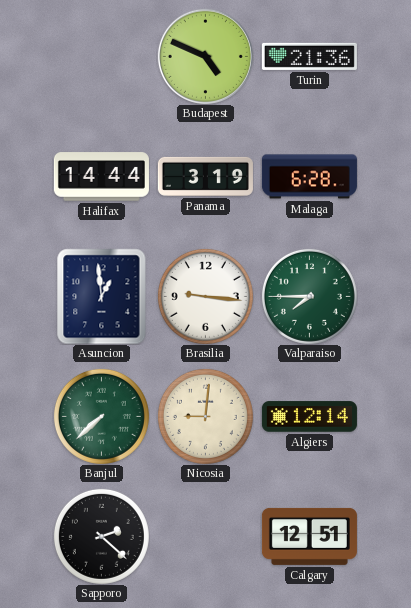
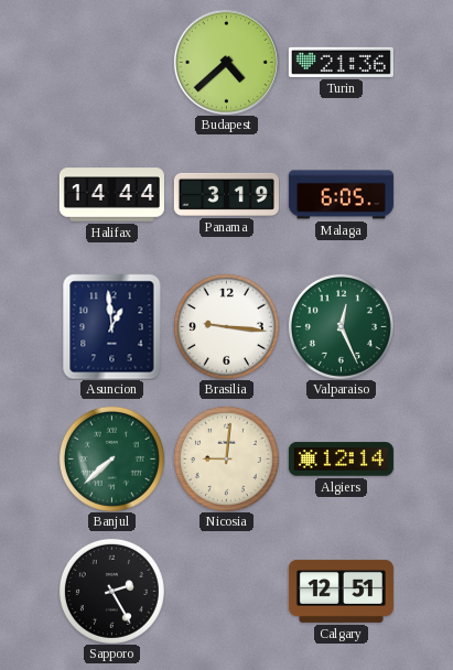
Budapest: 4:49 -> 4:38
Malaga: 6:28 -> 6:05
Valparaiso: 7:45 -> 12:26
Sapporo: 2:22 -> 2:25
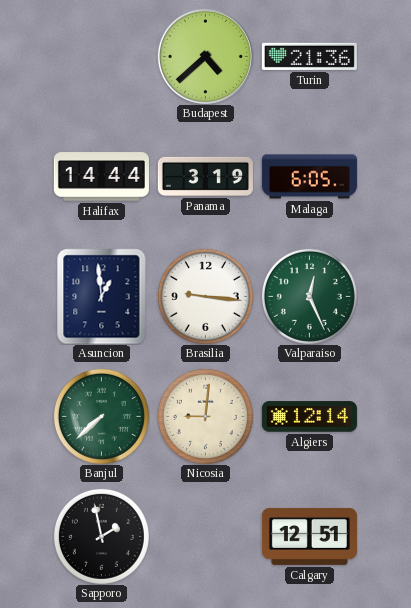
Sapporo: 2:25 -> 1:58
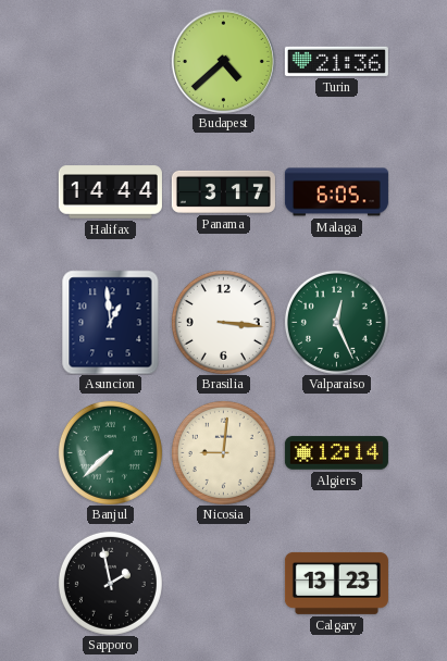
Panama: 3:19 -> 3:17
Brasilia: 9:16 -> 3:16
Calgary: 12:51 -> 13:23
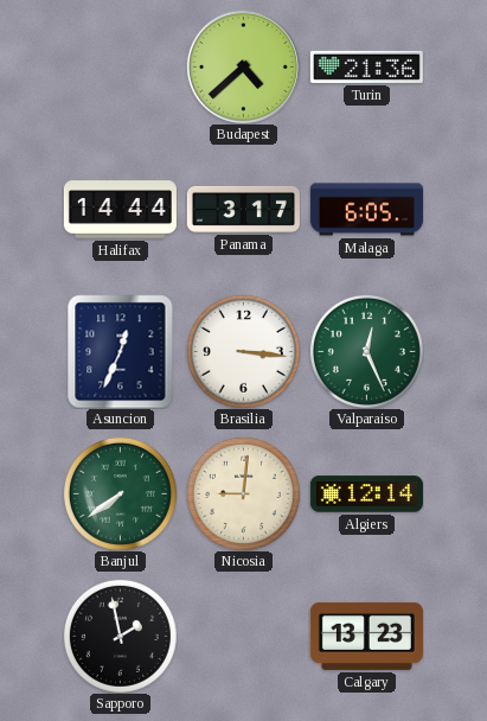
Asuncion: 12:59 -> 12:34
Banjul: 7:38 -> 7:39
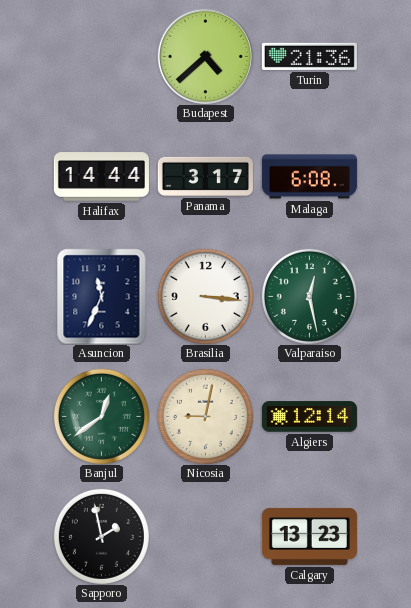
Malaga: 6:05 -> 6:08
Asuncion: 12:34 -> 11:34
Valparaiso: 12:26 -> 12:28
Banjul: 7:39 -> 12:39
Nicosia: 9:01 -> 9:02
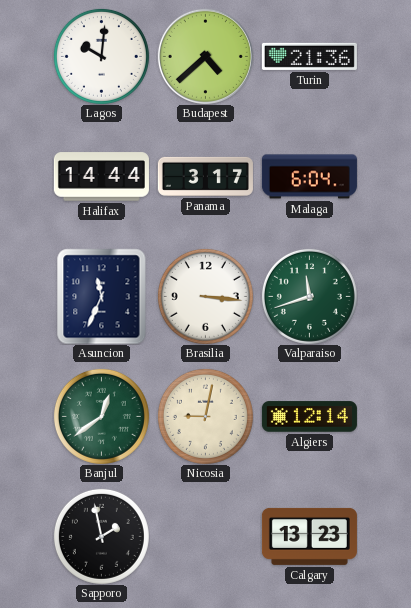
Lagos: none -> 10:01
Malaga: 6:08 -> 6:04
Valparaiso: 12:28 -> 11:42
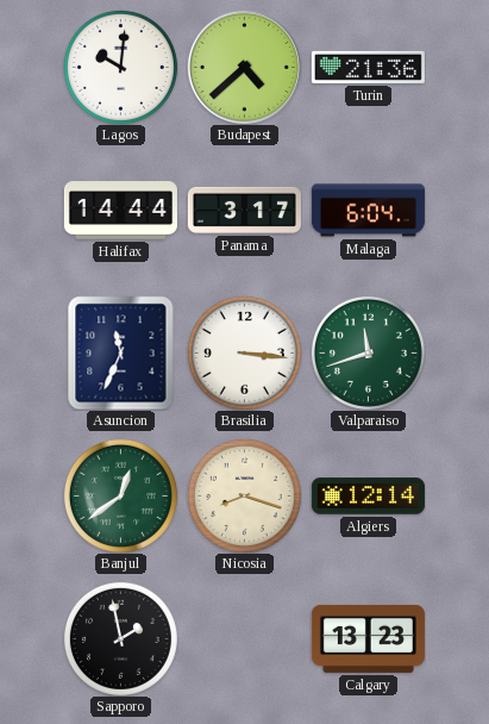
Nicosia: 9:02 -> 8:18
